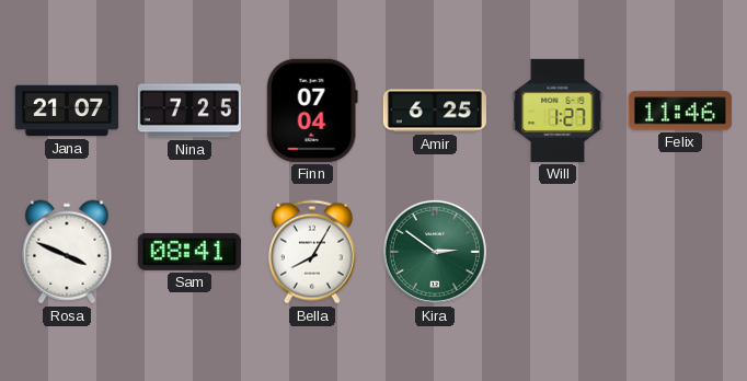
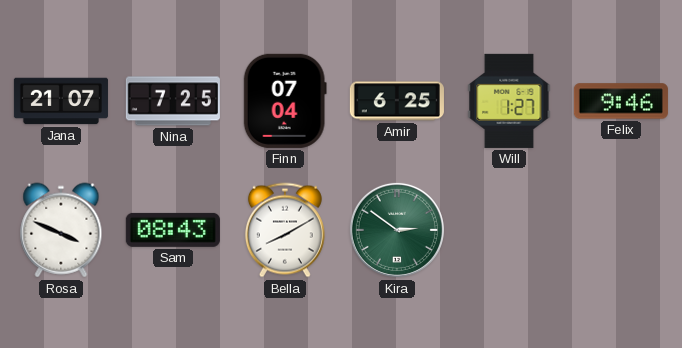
Felix: 11:46 -> 9:46
Sam: 08:41 -> 08:43
Bella: 8:05 -> 8:10
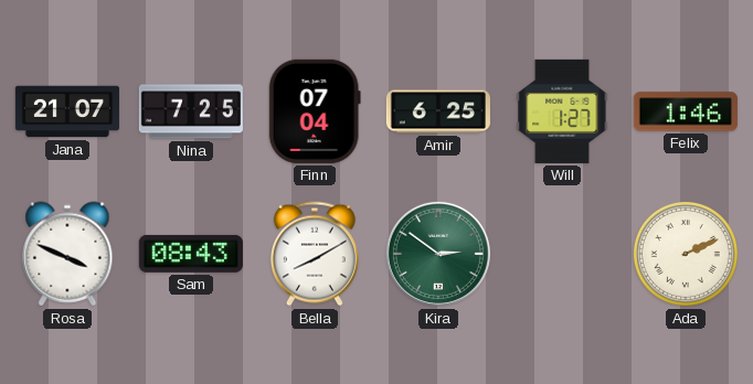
Felix: 9:46 -> 1:46
Ada: none -> 2:11
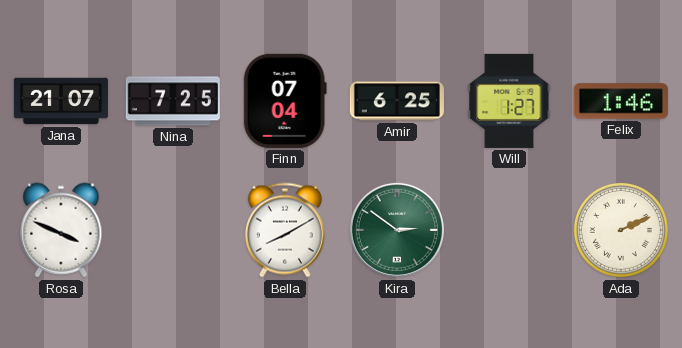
Sam: 08:43 -> none
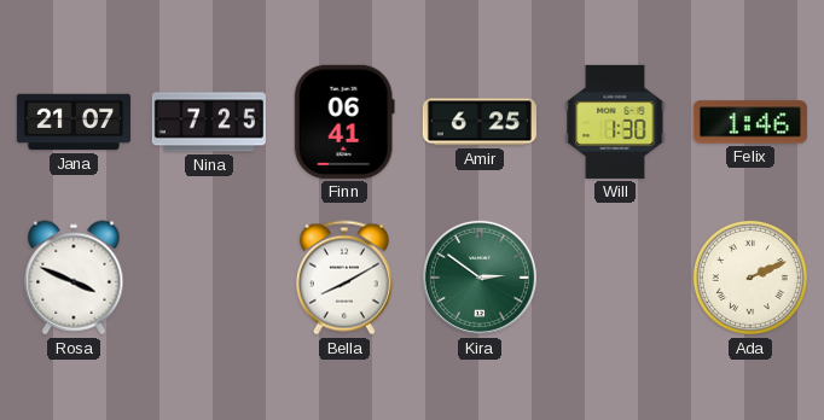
Finn: 07:04 -> 06:41
Will: 1:27 -> 1:30
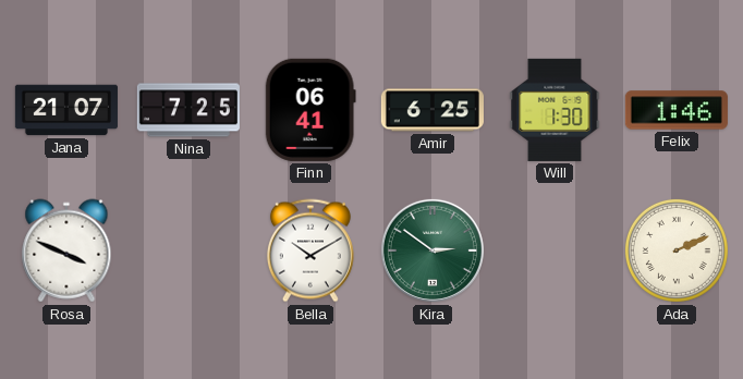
Bella: 8:10 -> 10:10
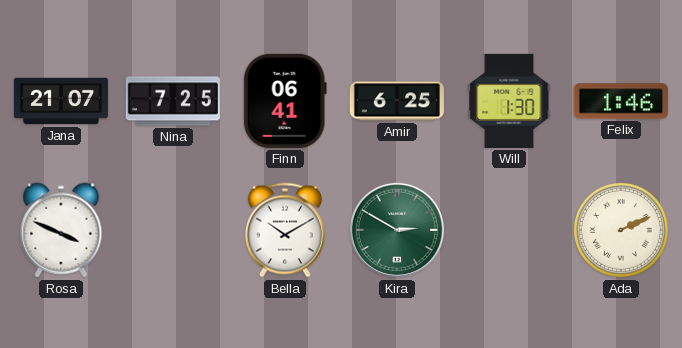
Kira: 2:51 -> 2:50
